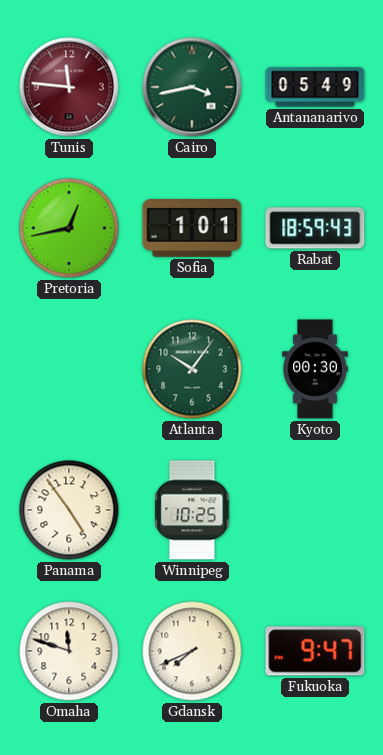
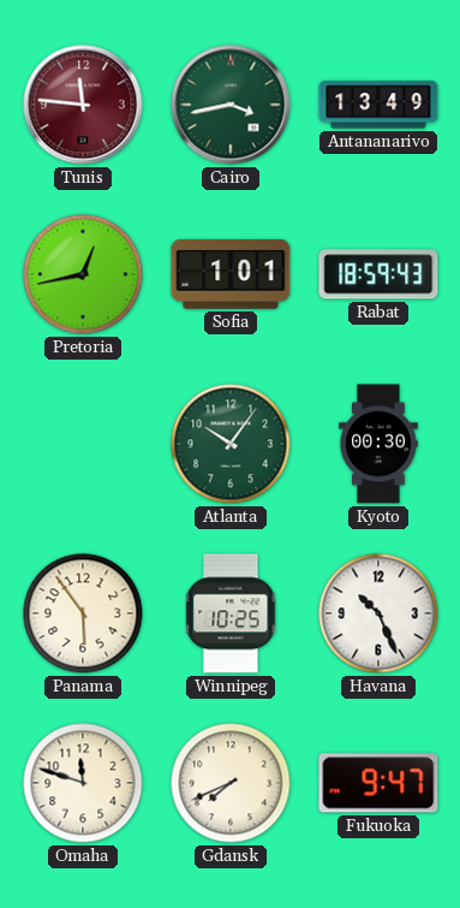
Antananarivo: 05:49 -> 13:49
Panama: 4:54 -> 5:54
Havana: none -> 10:26
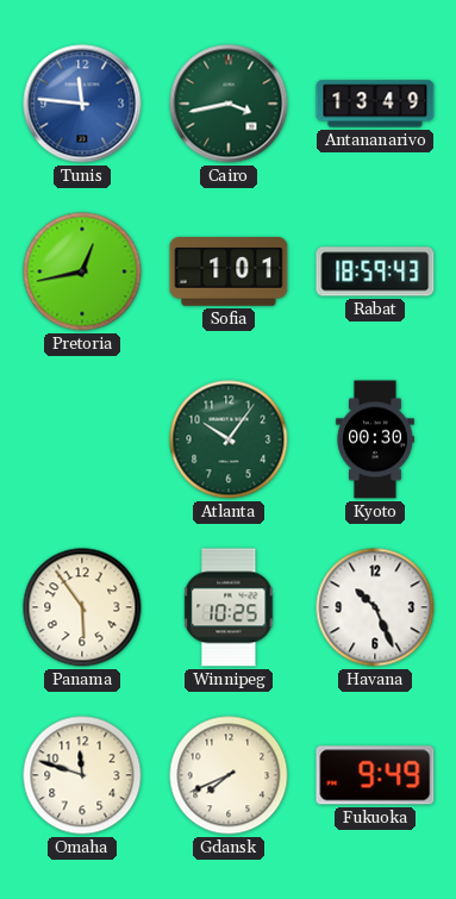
Tunis dial: burgundy -> blue
Fukuoka: 9:47 -> 9:49
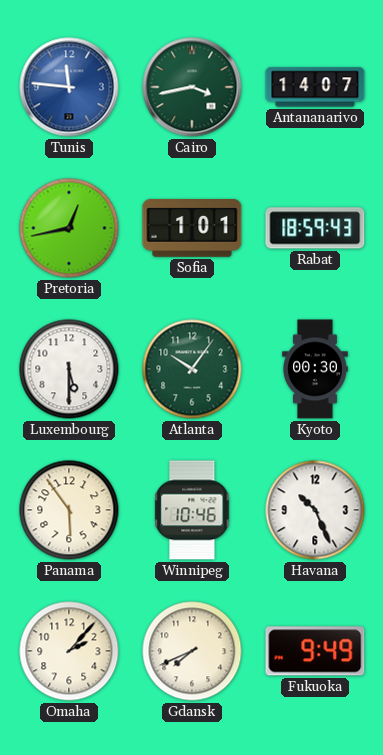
Antananarivo: 13:49 -> 14:07
Luxembourg: none -> 5:30
Winnipeg: 10:25 -> 10:46
Omaha: 11:48 -> 2:07
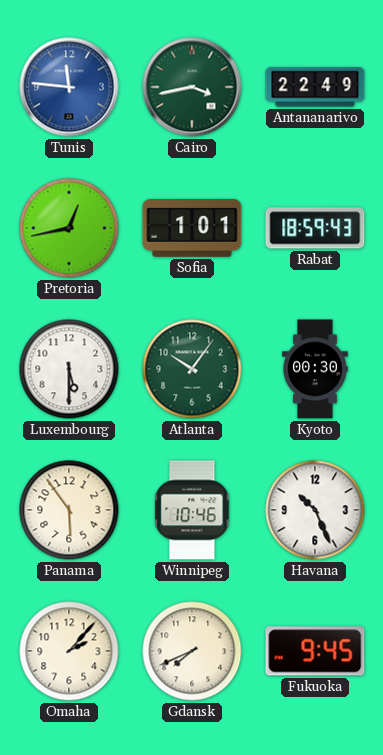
Antananarivo: 14:07 -> 22:49
Fukuoka: 9:49 -> 9:45
